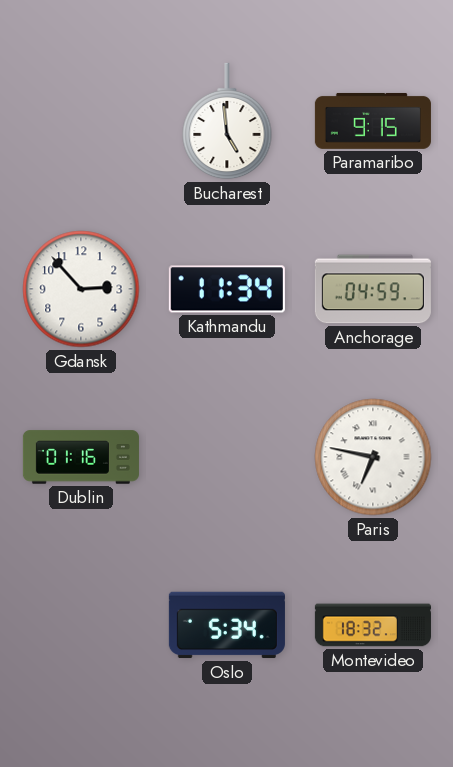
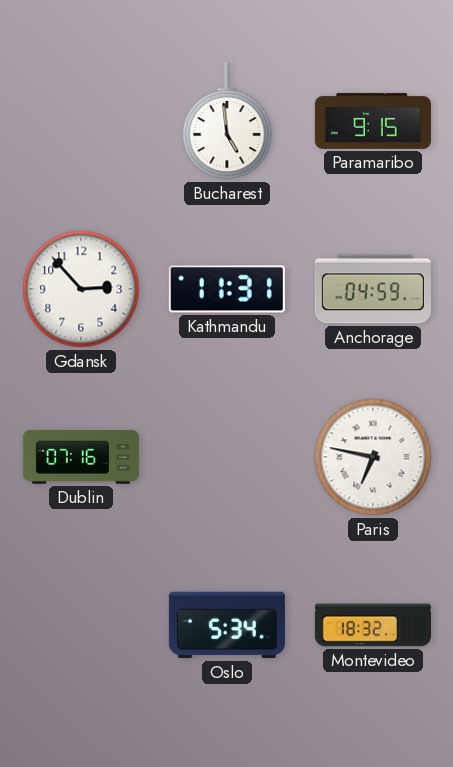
Kathmandu: 11:34 -> 11:31
Dublin: 01:16 -> 07:16
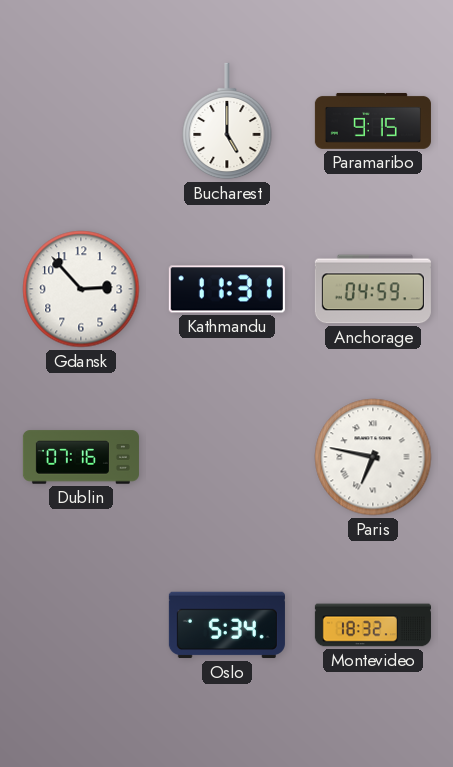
Bucharest: 4:59 -> 5:00
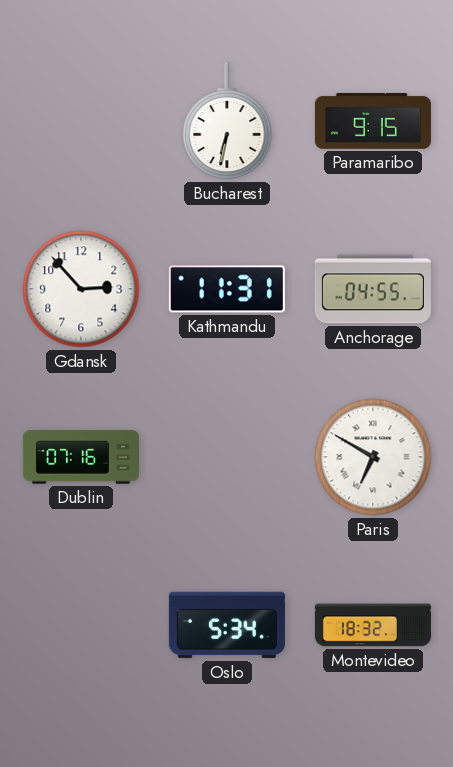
Bucharest: 5:00 -> 6:32
Anchorage: 04:59 -> 04:55
Paris: 6:47 -> 6:50
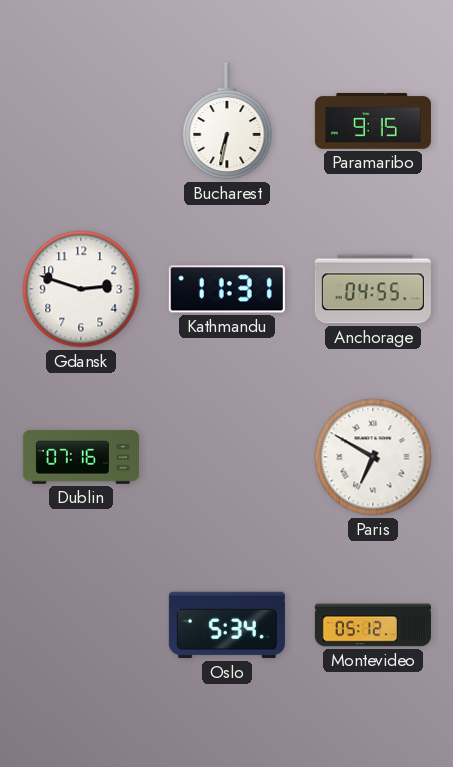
Gdansk: 2:53 -> 2:48
Montevideo: 18:32 -> 05:12
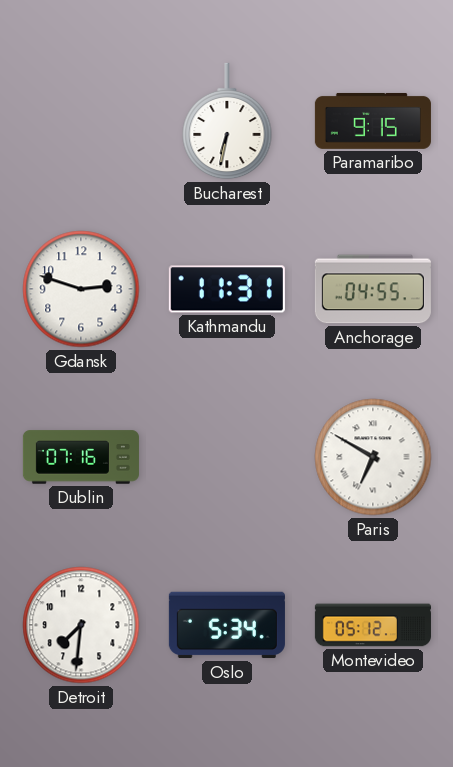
Detroit: none -> 7:31
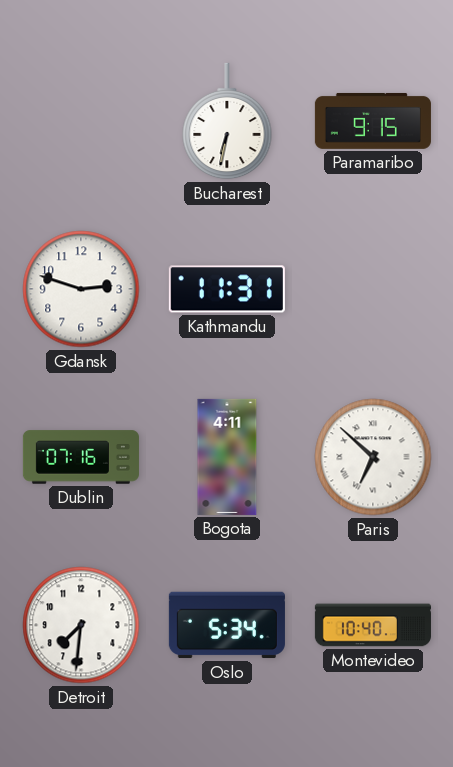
Anchorage: 04:55 -> none
Bogota: none -> 4:11
Paris: 6:50 -> 6:52
Montevideo: 05:12 -> 10:40
